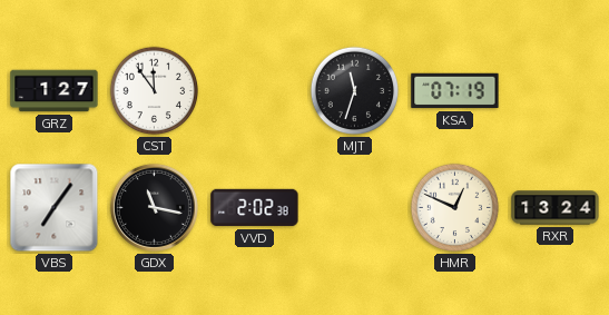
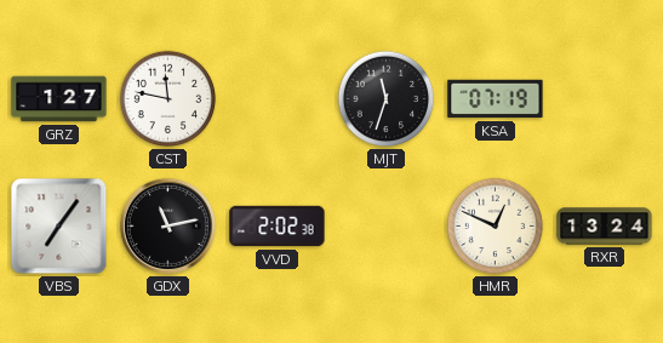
CST: 11:54 -> 11:47
GDX: 11:17 -> 11:13
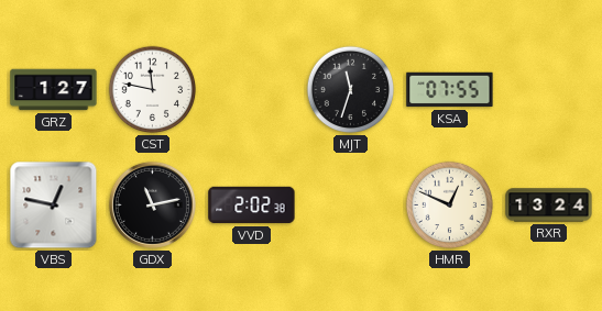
KSA: 07:19 -> 07:55
VBS: 7:06 -> 12:47
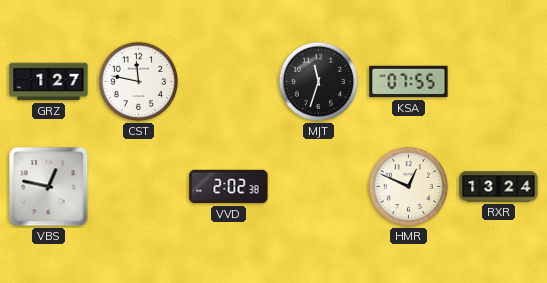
GDX: 11:13 -> none
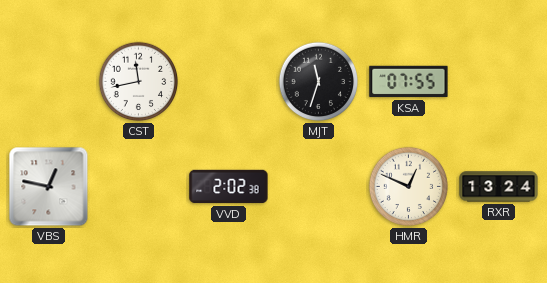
GRZ: 1:27 -> none
CST: 11:47 -> 11:43
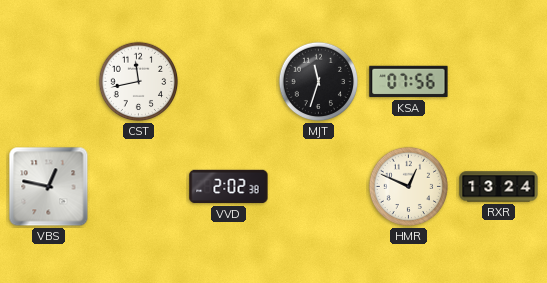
KSA: 07:55 -> 07:56
